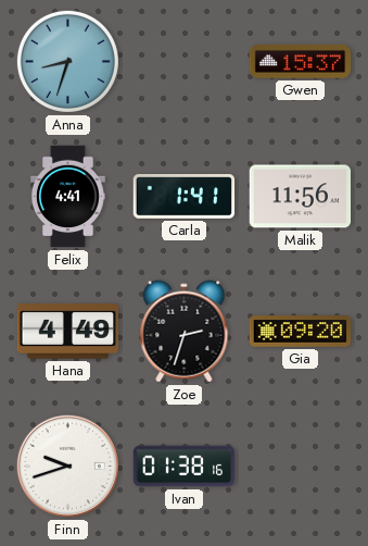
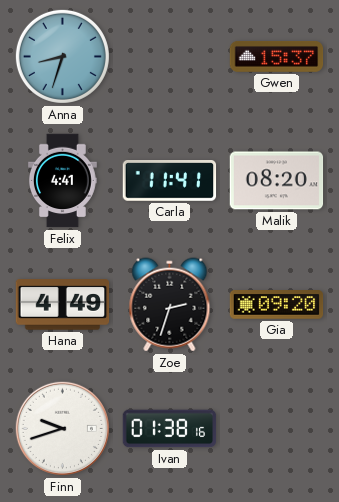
Carla: 1:41 -> 11:41
Malik: 11:56 -> 08:20
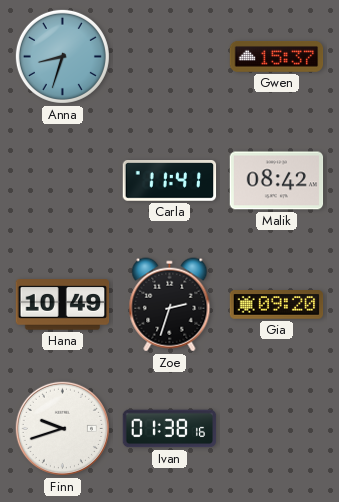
Felix: 4:41 -> none
Malik: 08:20 -> 08:42
Hana: 4:49 -> 10:49
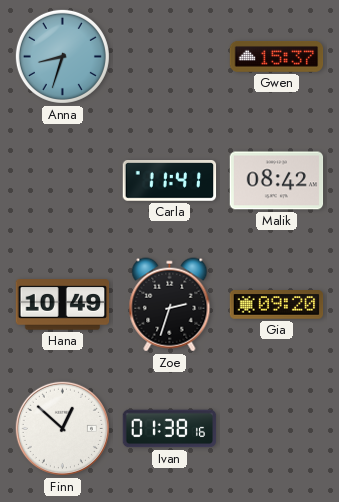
Finn: 9:42 -> 12:52
